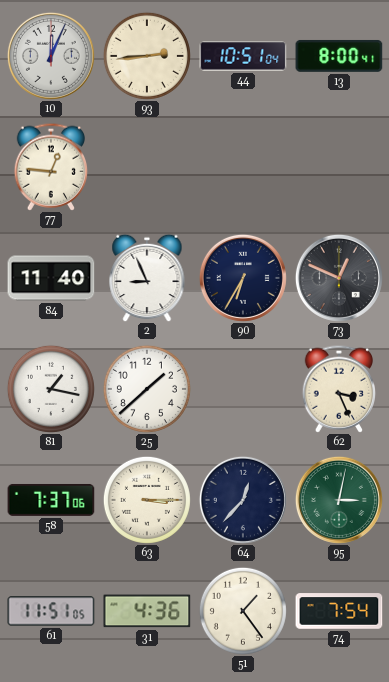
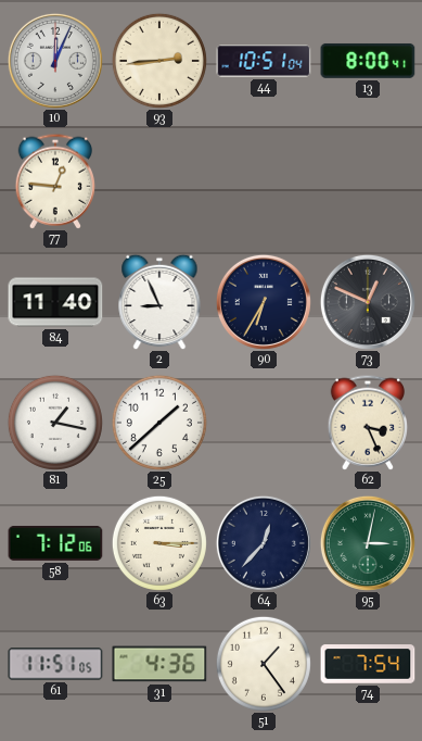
58: 7:37 -> 7:12
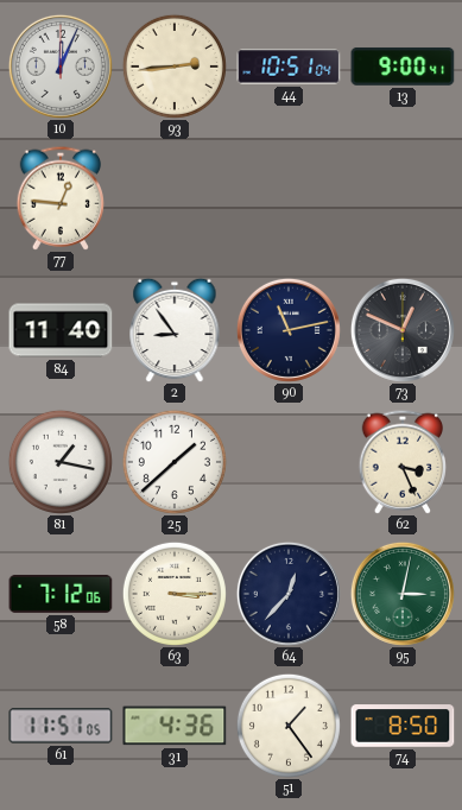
13: 8:00 -> 9:00
2: 8:56 -> 8:54
90: 6:35 -> 11:13
74: 7:54 -> 8:50
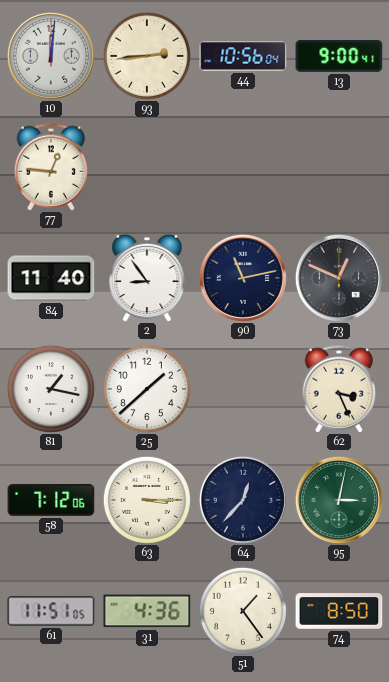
10: 12:04 -> 12:01
44: 10:51 -> 10:56
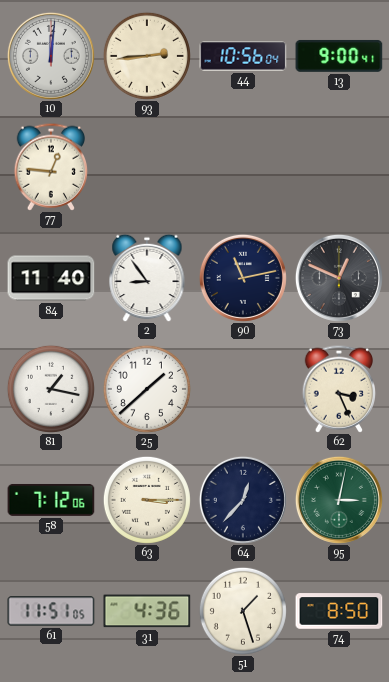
51: 1:24 -> 1:27
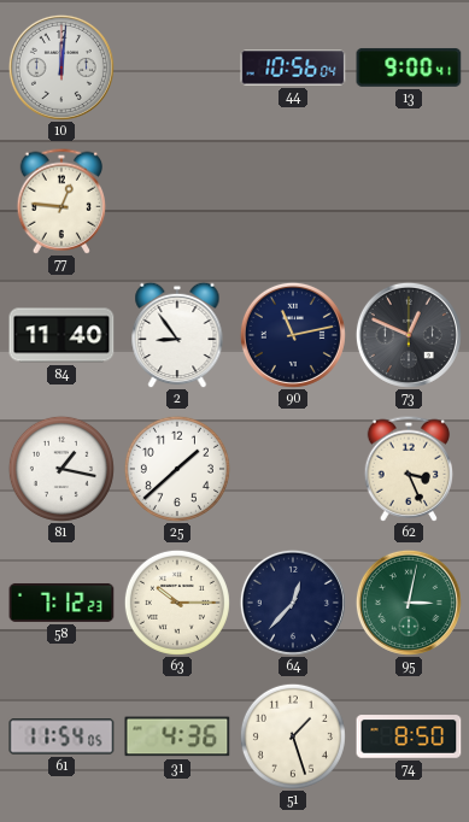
93: 2:44 -> none
58: 7:12:06 -> 7:12:23
63: 3:15 -> 10:15
61: 11:51 -> 11:54
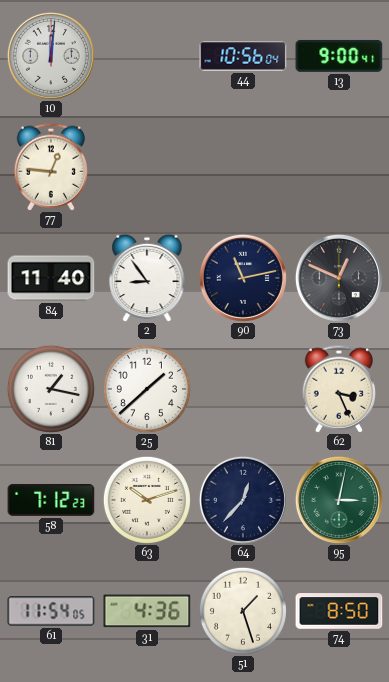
63: 10:15 -> 10:12
